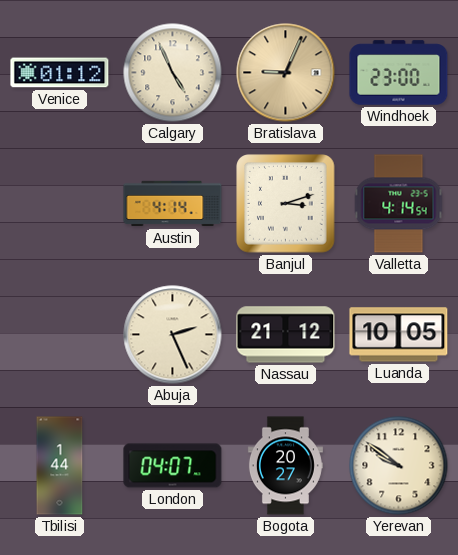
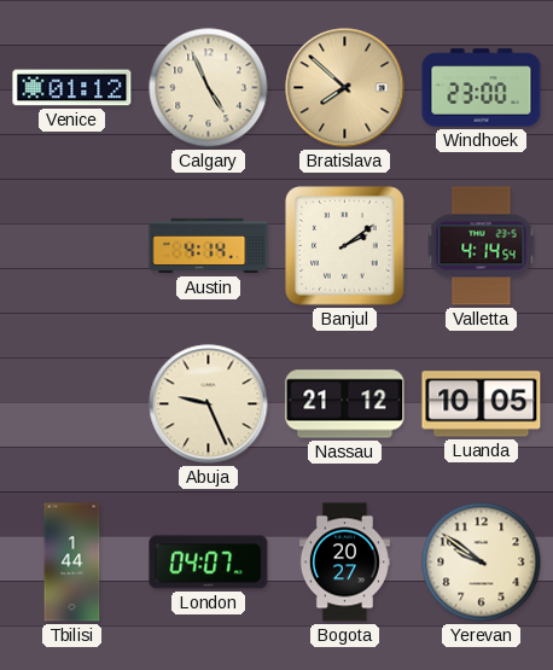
Bratislava: 9:04 -> 7:52
Banjul: 3:12 -> 2:09
Abuja: 2:26 -> 9:26
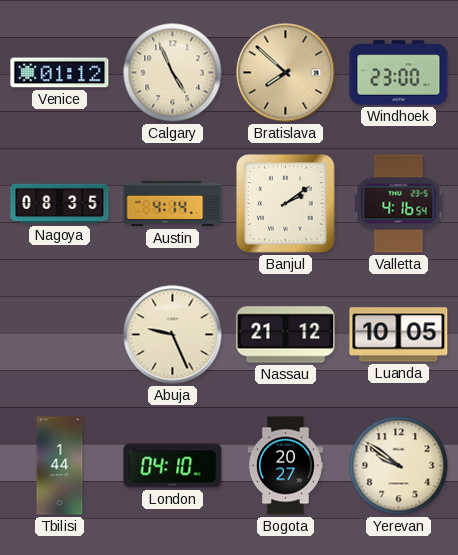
Nagoya: none -> 08:35
Valletta: 4:14 -> 4:16
London: 04:07 -> 04:10
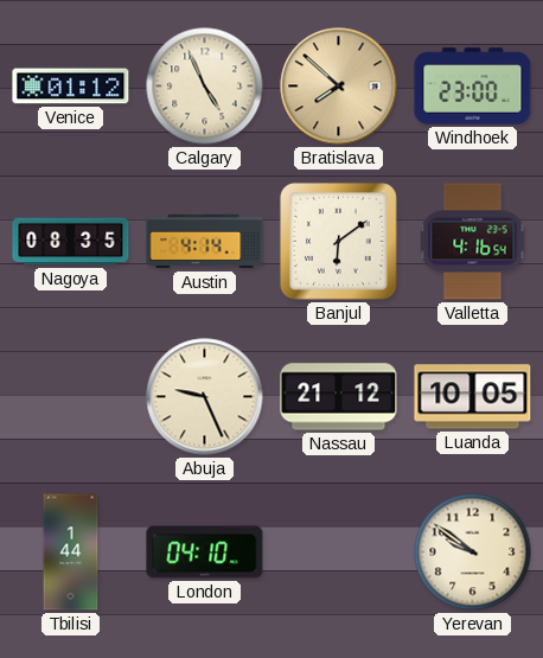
Banjul: 2:09 -> 6:09
Bogota: 20:27 -> none
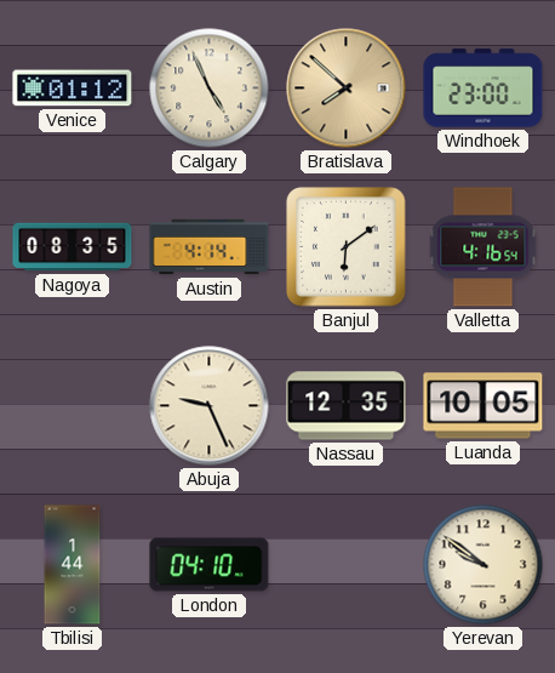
Nassau: 21:12 -> 12:35
